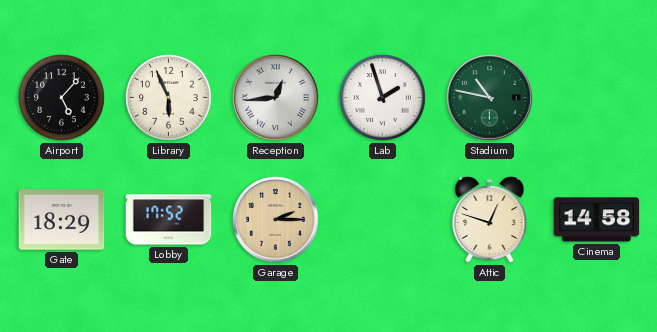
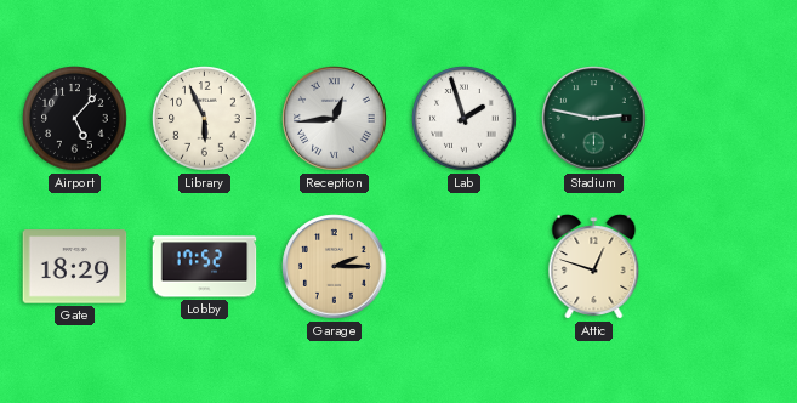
Stadium: 10:47 -> 2:47
Cinema: 14:58 -> none
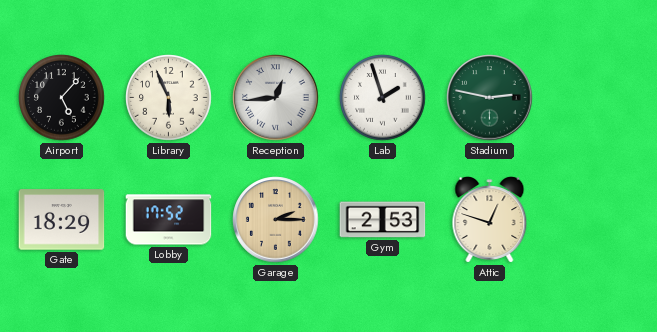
Gym: none -> 2:53
